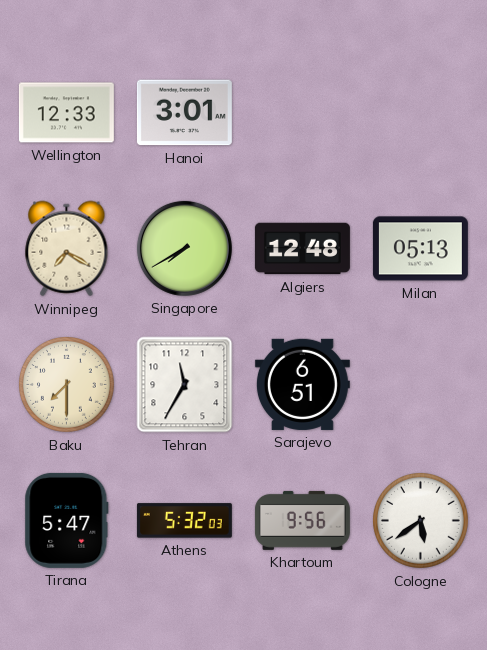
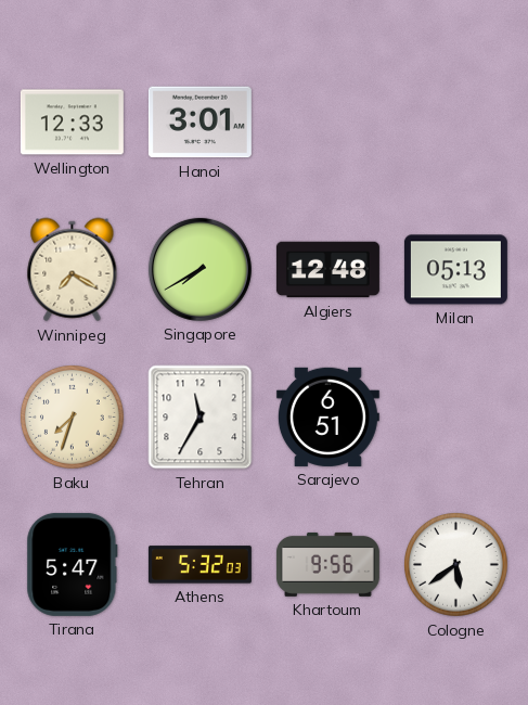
Baku: 7:30 -> 7:33
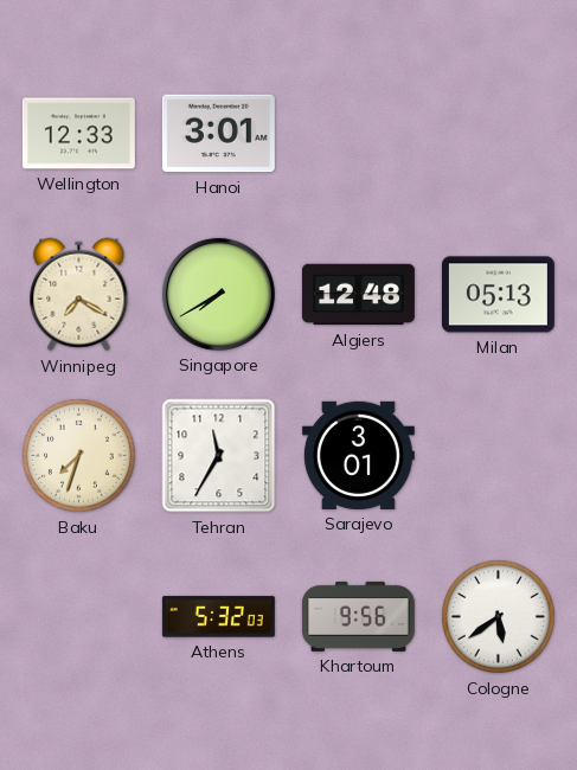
Sarajevo: 6:51 -> 3:01
Tirana: 5:47 -> none
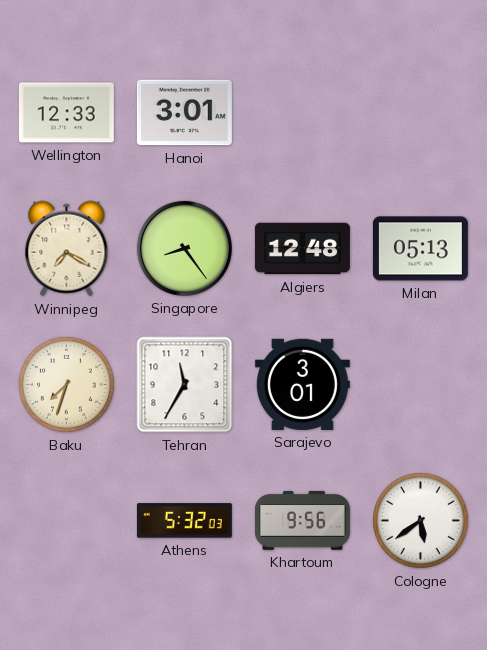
Singapore: 7:40 -> 8:24
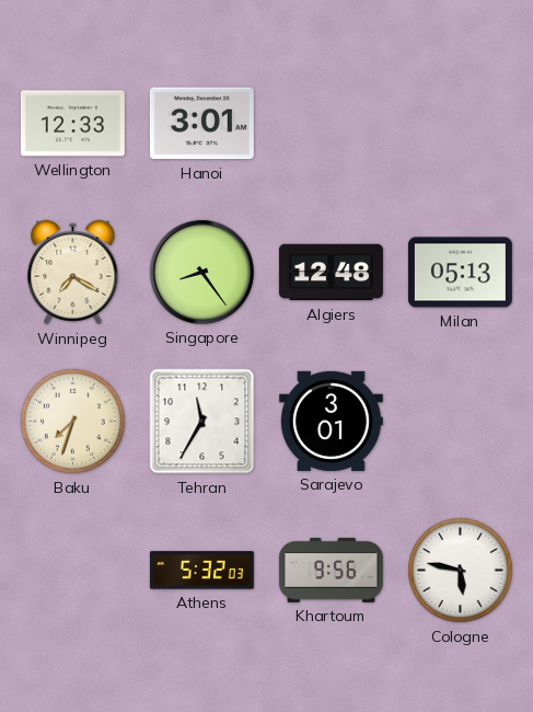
Cologne: 5:39 -> 5:47
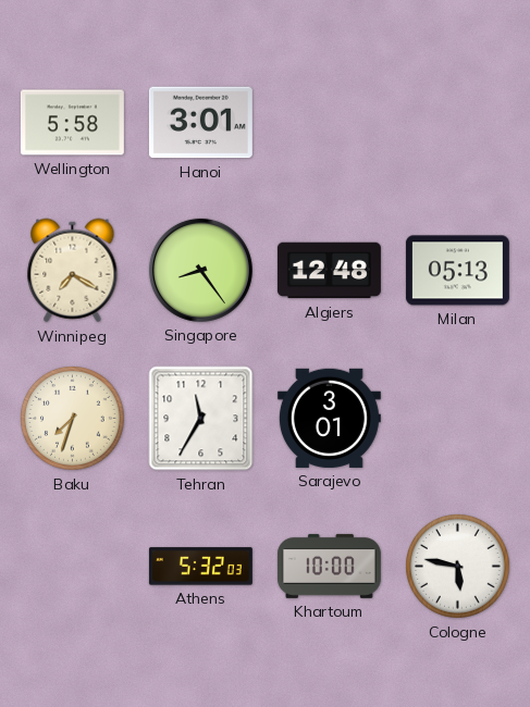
Wellington: 12:33 -> 5:58
Khartoum: 9:56 -> 10:00
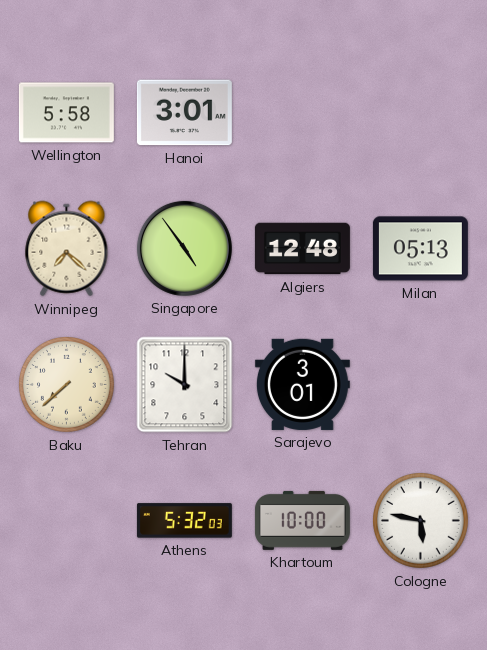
Winnipeg: 7:20 -> 7:22
Singapore: 8:24 -> 4:54
Baku: 7:33 -> 7:38
Tehran: 11:35 -> 10:00
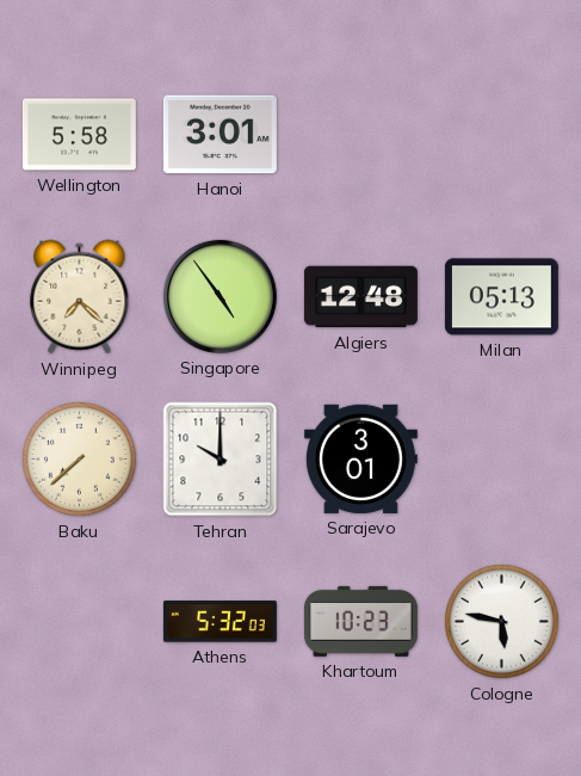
Khartoum: 10:00 -> 10:23
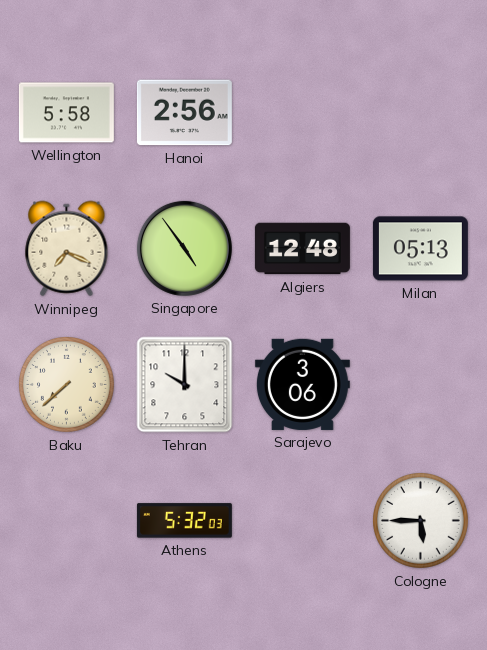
Hanoi: 3:01 -> 2:56
Winnipeg: 7:22 -> 7:19
Sarajevo: 3:01 -> 3:06
Khartoum: 10:23 -> none
Cologne: 5:47 -> 5:45
